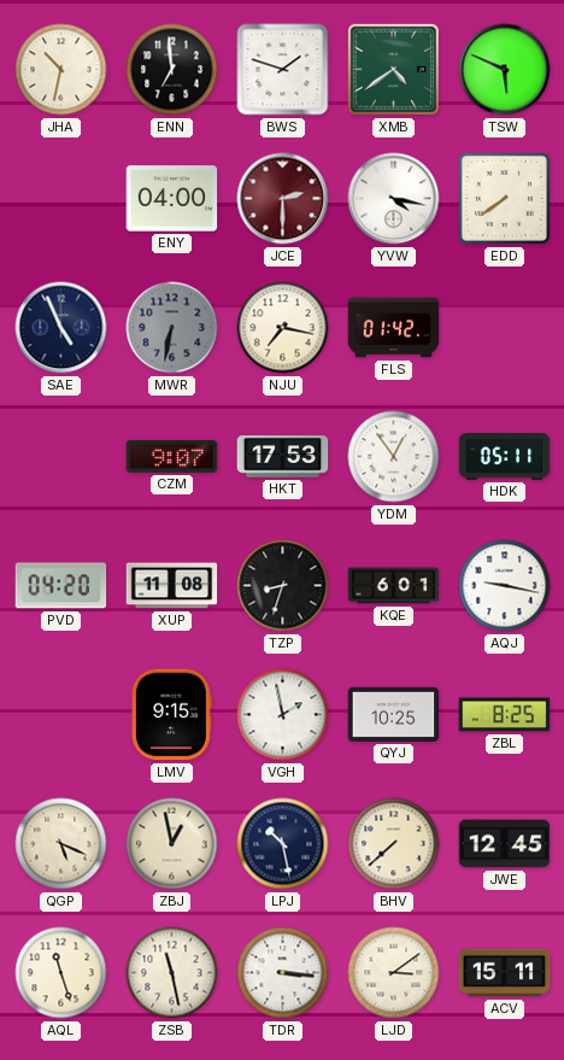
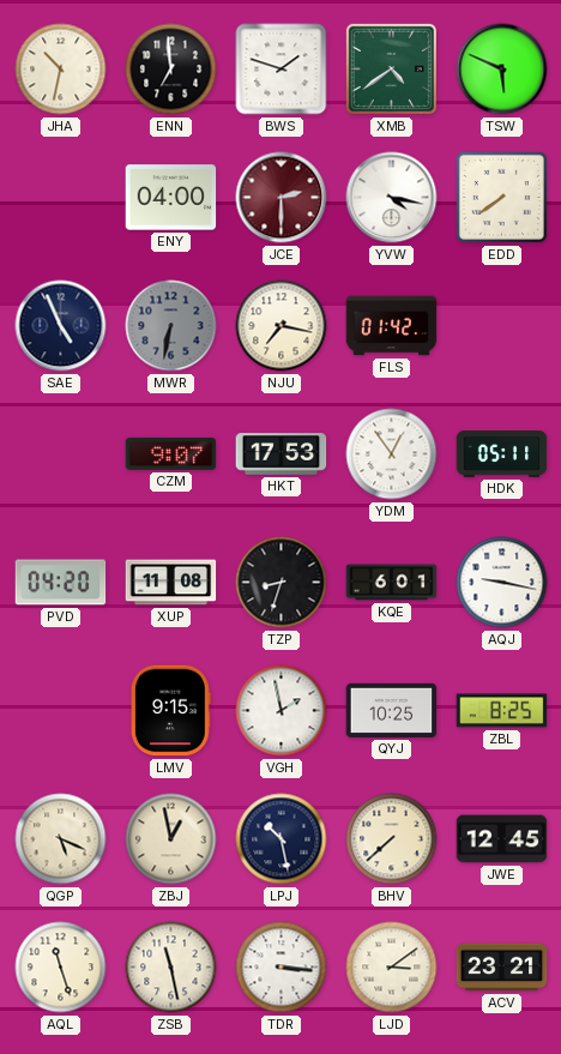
ACV: 15:11 -> 23:21
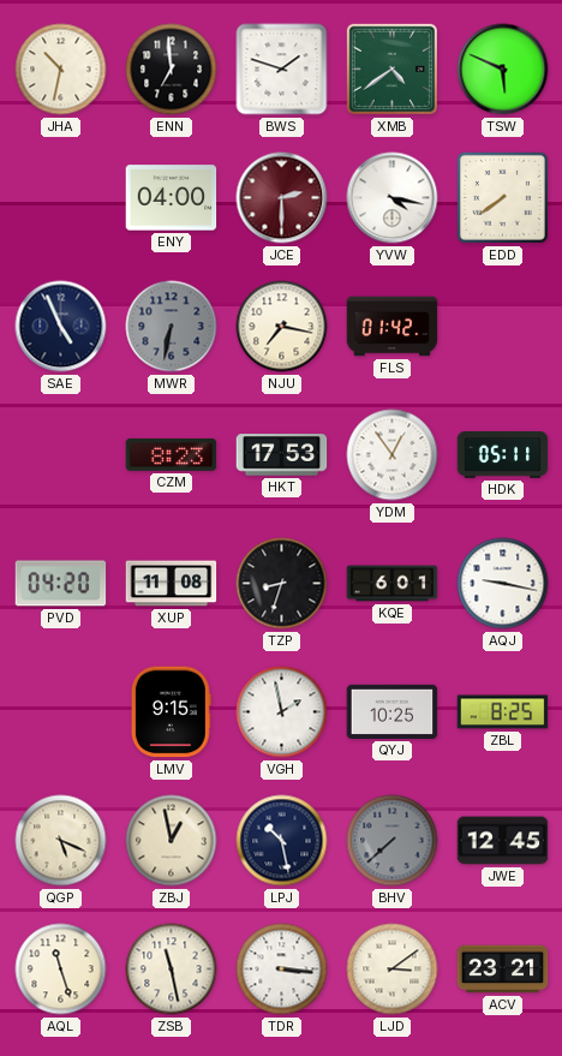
CZM: 9:07 -> 8:23
BHV dial: cream -> grey
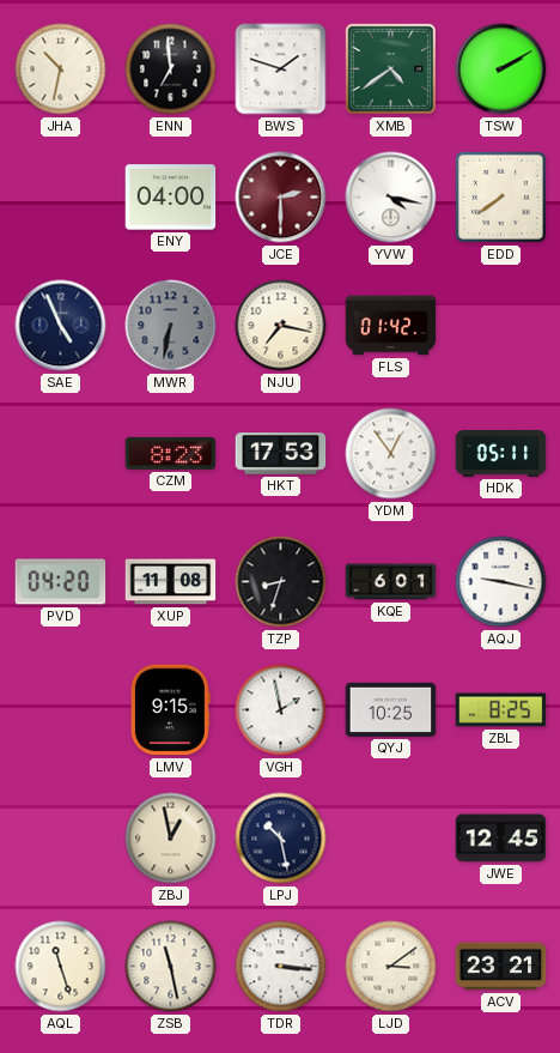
TSW: 5:49 -> 2:10
QGP: 5:19 -> none
BHV: 7:38 -> none
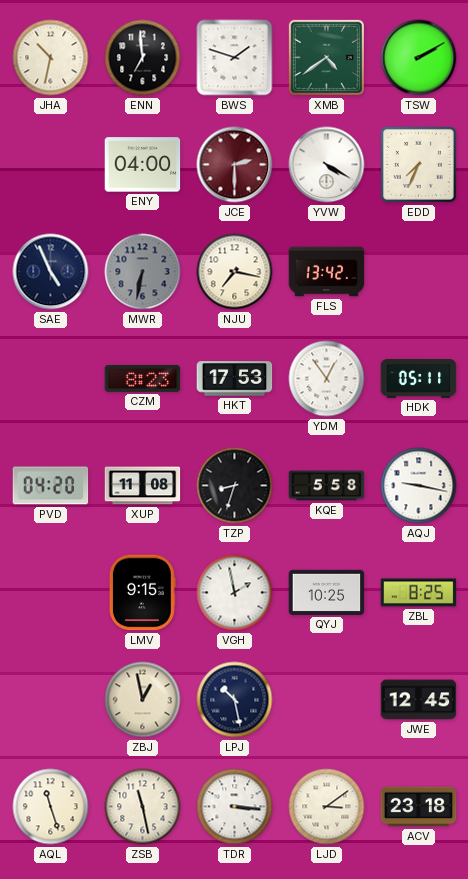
YVW: 4:17 -> 4:20
EDD: 7:39 -> 7:34
FLS: 01:42 -> 13:42
KQE: 6:01 -> 5:58
ACV: 23:21 -> 23:18
